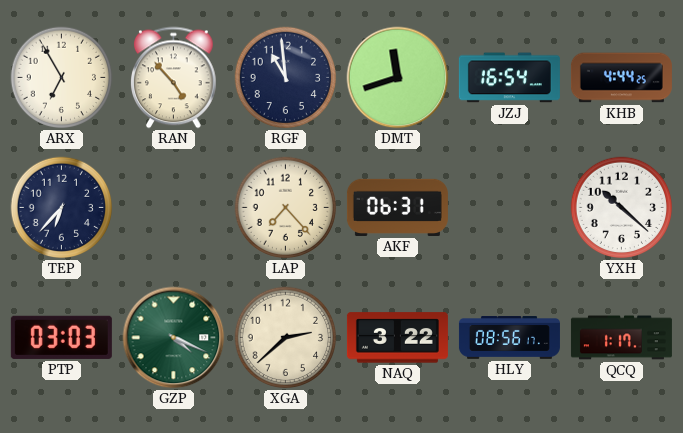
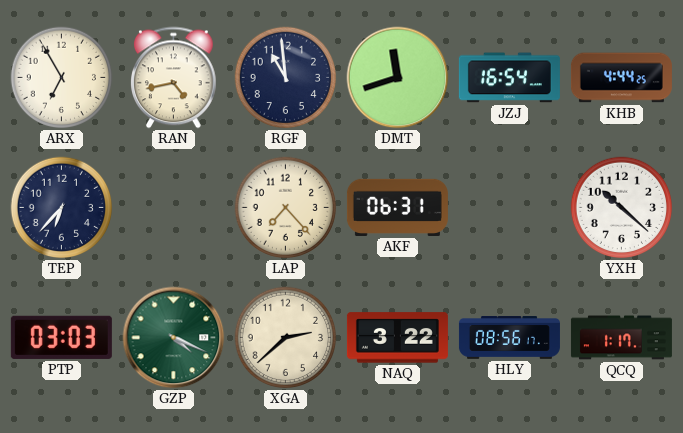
RAN: 4:53 -> 4:43
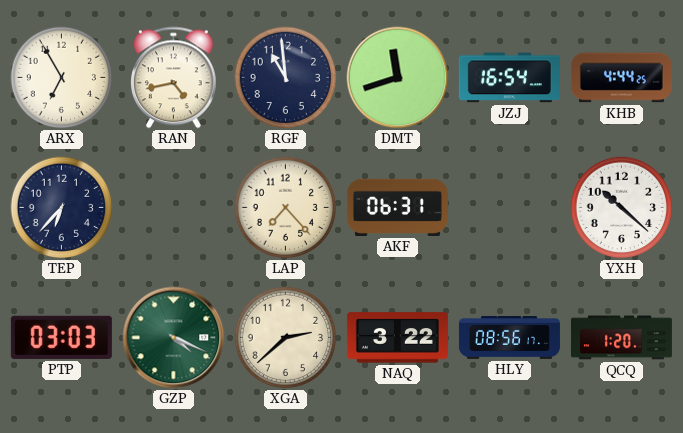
QCQ: 1:17 -> 1:20
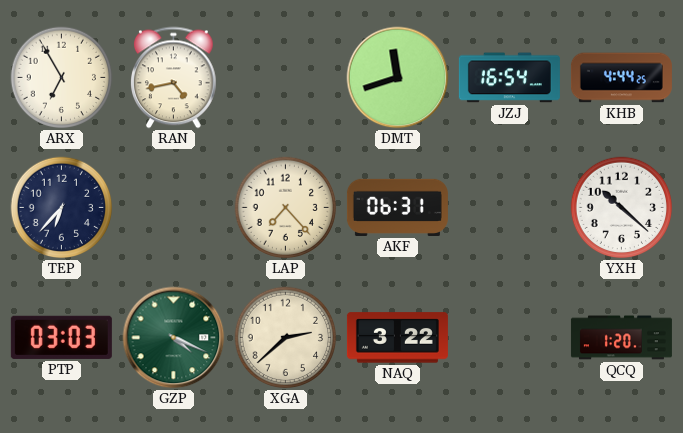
RGF: 10:59 -> none
HLY: 08:56 -> none
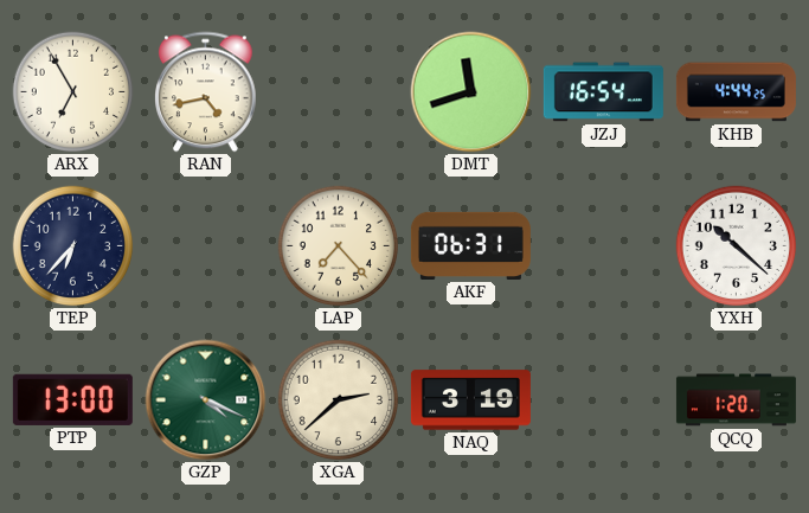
PTP: 03:03 -> 13:00
NAQ: 3:22 -> 3:19
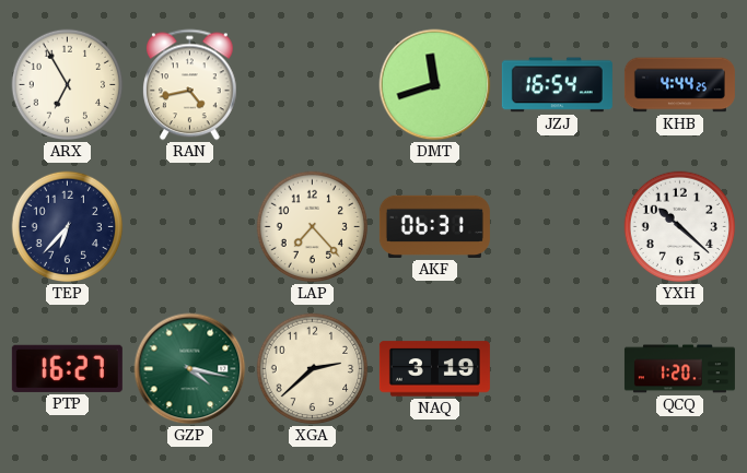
PTP: 13:00 -> 16:27
GZP: 4:19 -> 4:17
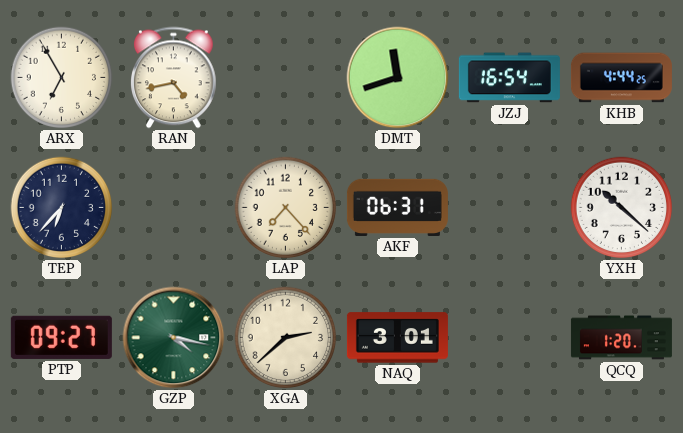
PTP: 16:27 -> 09:27
NAQ: 3:19 -> 3:01
